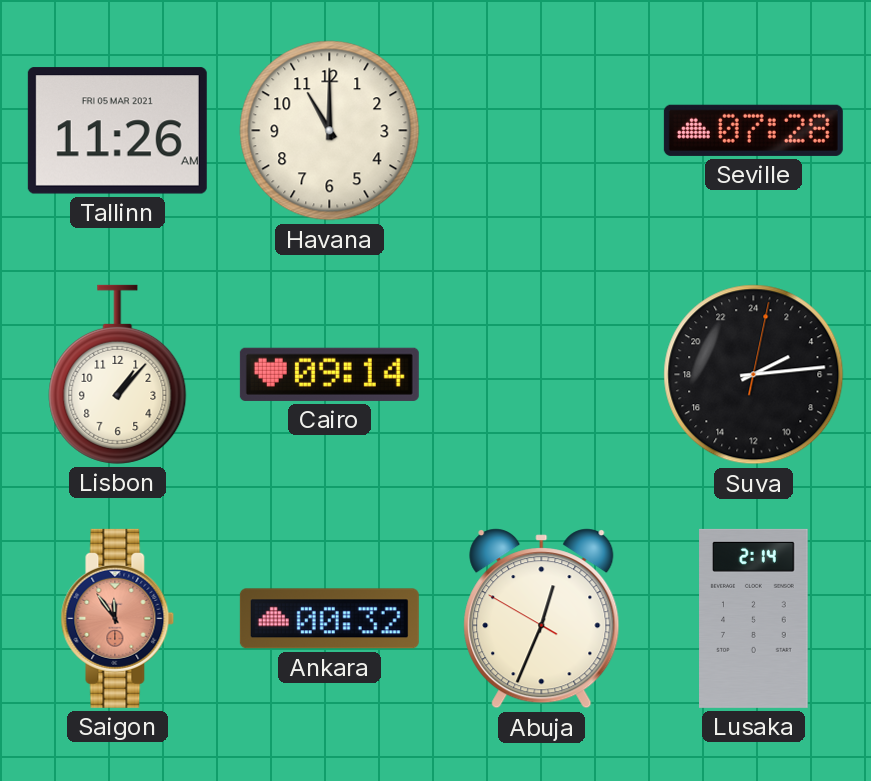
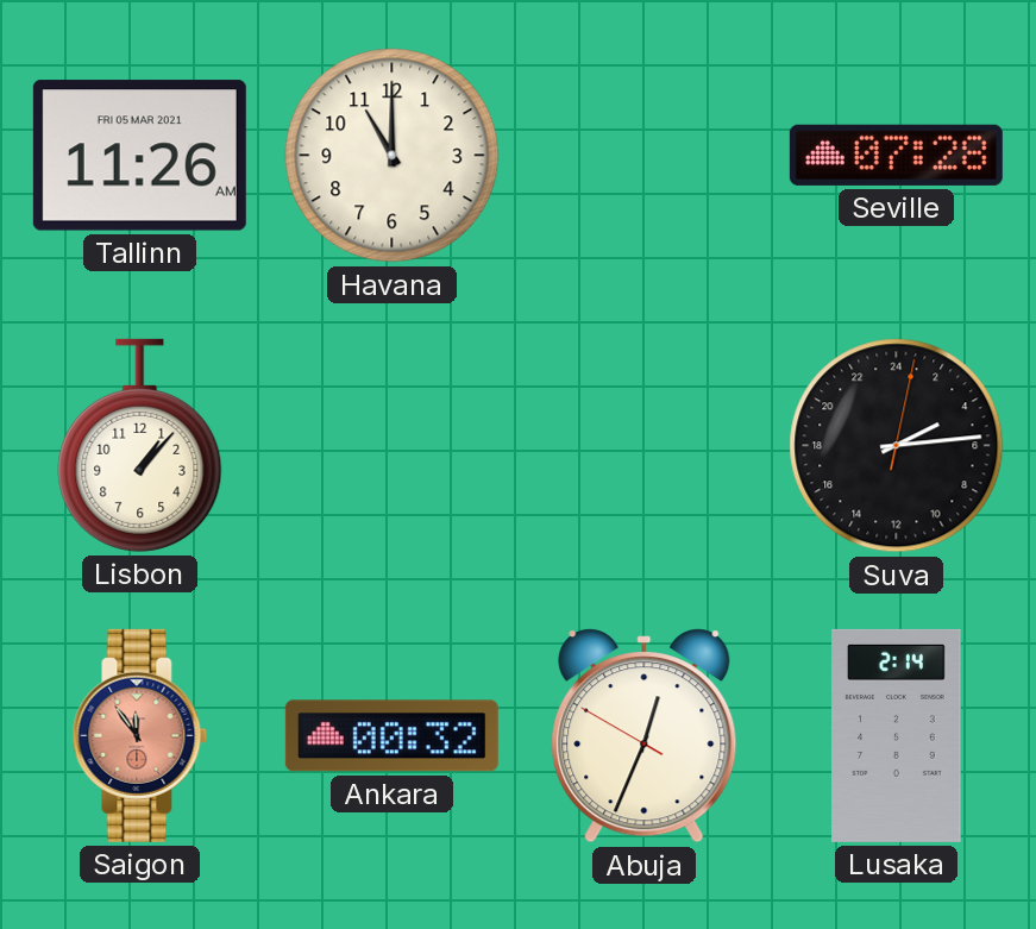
Cairo: 09:14 -> none
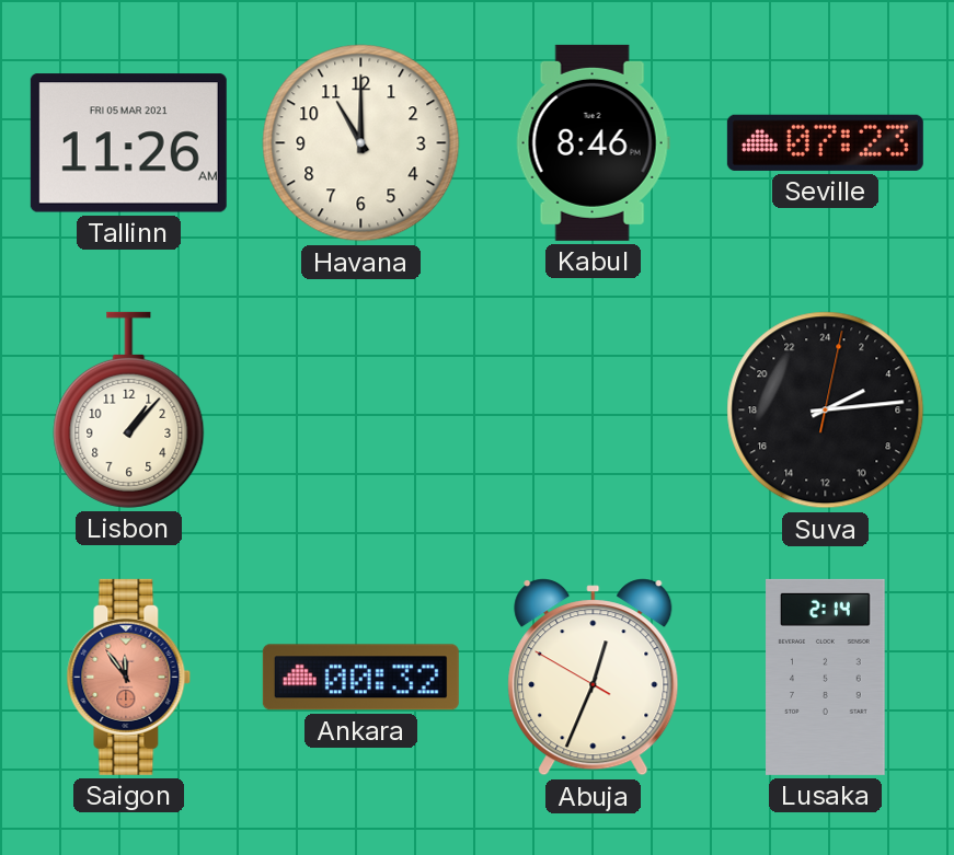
Kabul: none -> 8:46
Seville: 07:28 -> 07:23
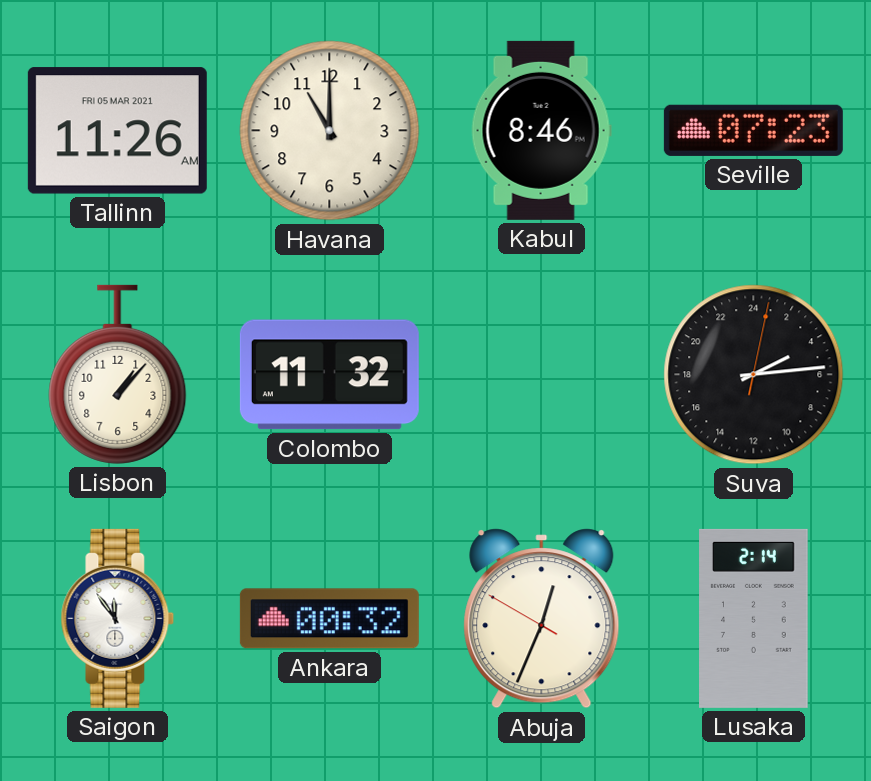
Colombo: none -> 11:32
Saigon dial: salmon -> white
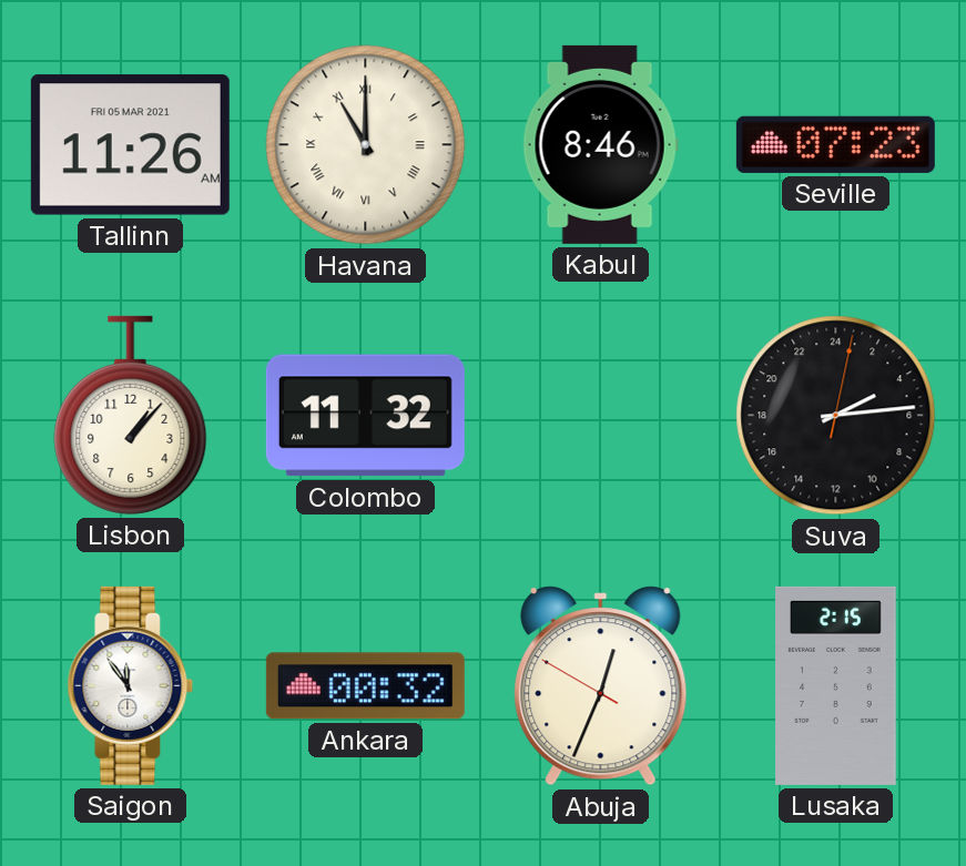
Havana numerals: Arabic -> Roman
Lusaka: 2:14 -> 2:15
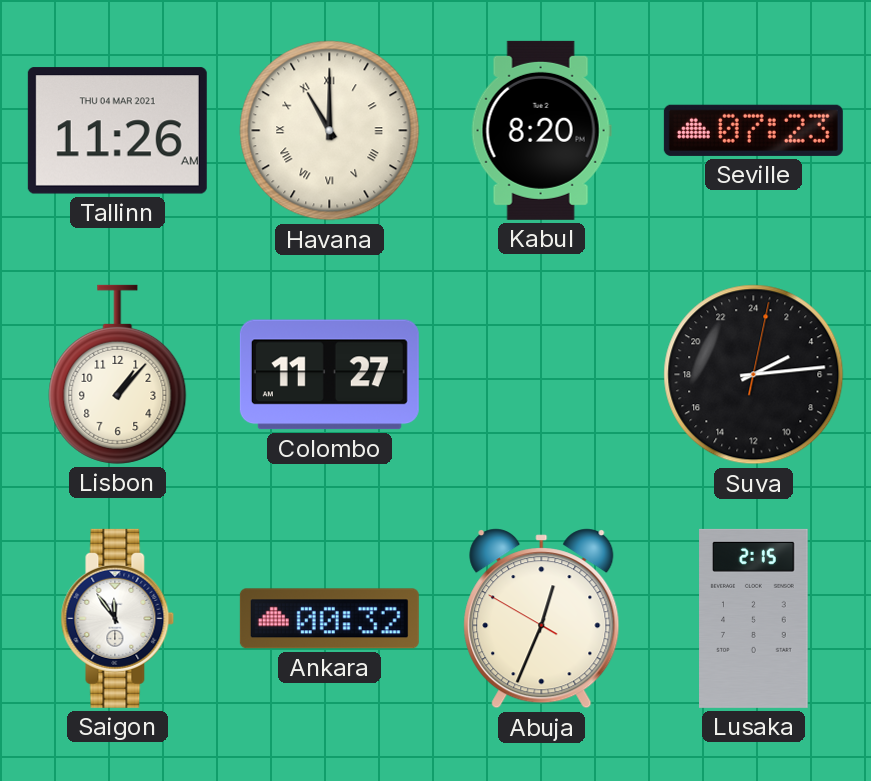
Tallinn date: FRI 05 MAR 2021 -> THU 04 MAR 2021
Kabul: 8:46 -> 8:20
Colombo: 11:32 -> 11:27
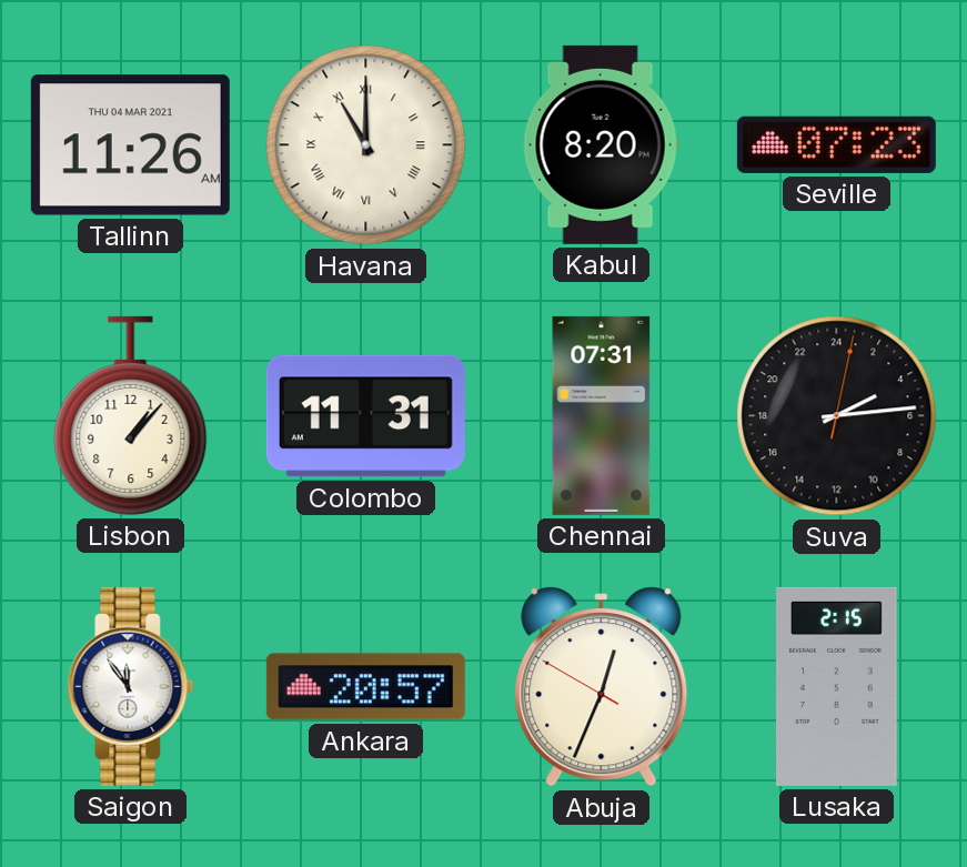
Colombo: 11:27 -> 11:31
Chennai: none -> 07:31
Ankara: 00:32 -> 20:57
